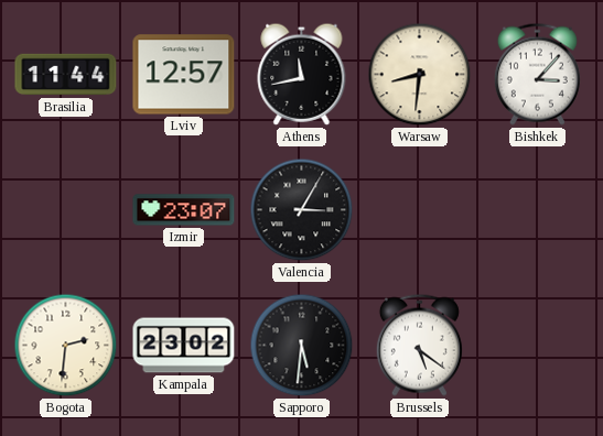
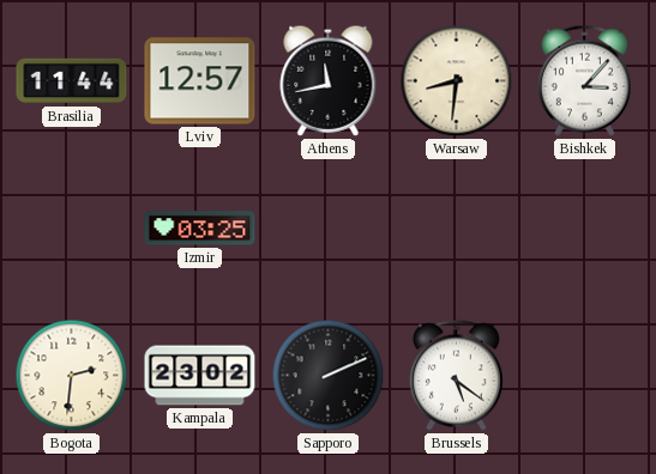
Izmir: 23:07 -> 03:25
Valencia: 3:05 -> none
Sapporo: 5:31 -> 2:11
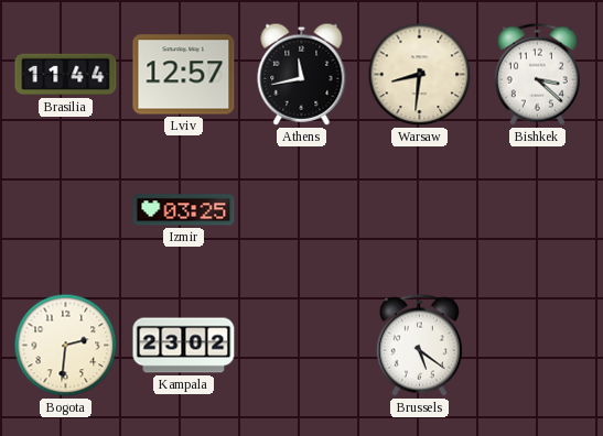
Bishkek: 3:07 -> 3:22
Sapporo: 2:11 -> none
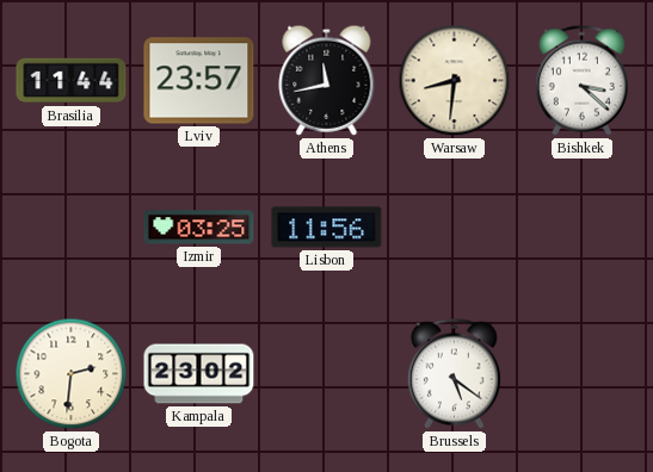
Lviv: 12:57 -> 23:57
Lisbon: none -> 11:56
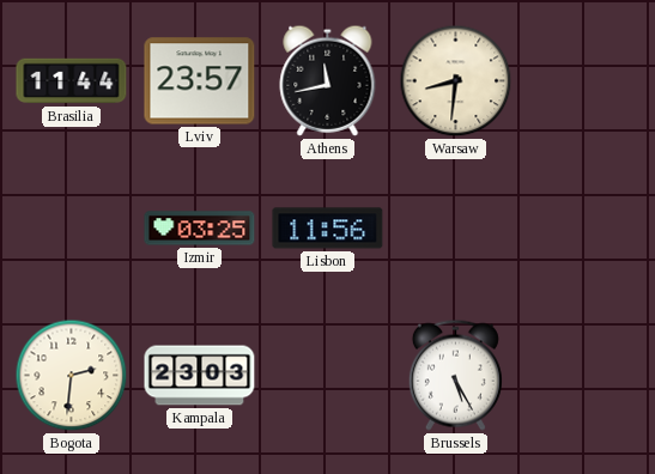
Bishkek: 3:22 -> none
Kampala: 23:02 -> 23:03
Brussels: 5:21 -> 5:25
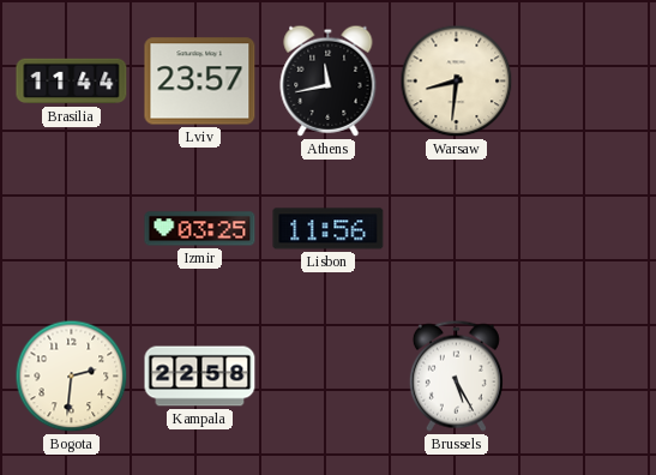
Kampala: 23:03 -> 22:58
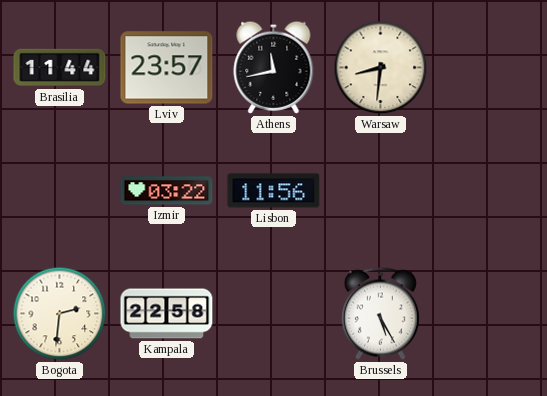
Izmir: 03:25 -> 03:22
